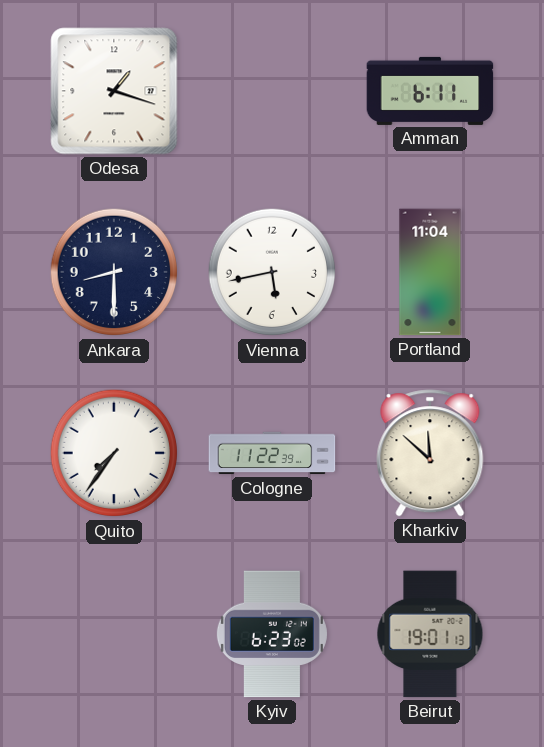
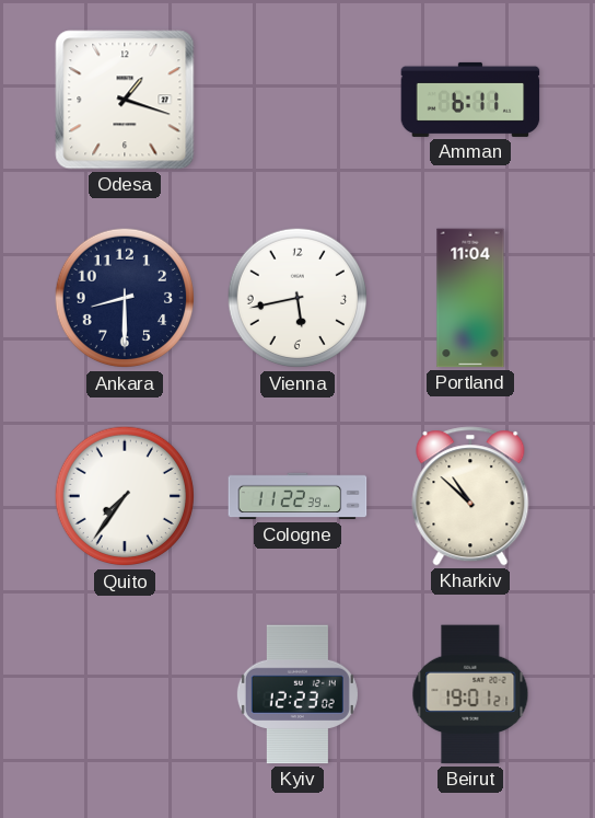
Kharkiv: 11:52 -> 10:52
Kyiv: 6:23 -> 12:23
Beirut: 19:01:13 -> 19:01:21
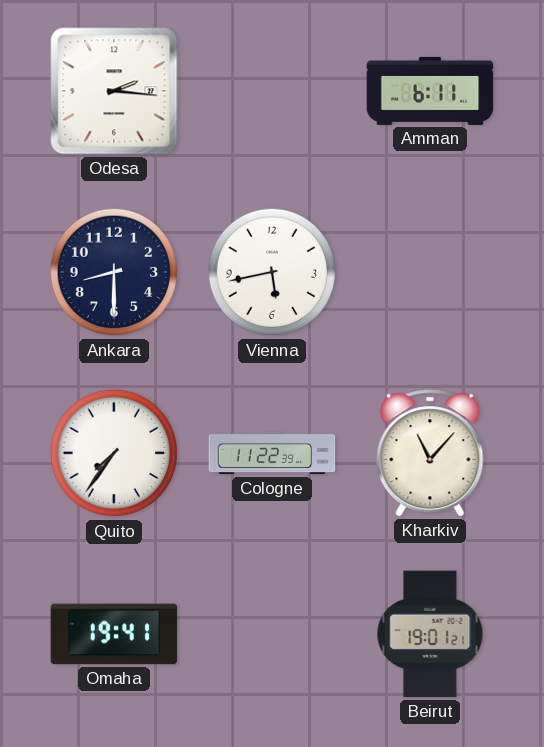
Odesa: 1:18 -> 2:16
Portland: 11:04 -> none
Kharkiv: 10:52 -> 11:07
Omaha: none -> 19:41
Kyiv: 12:23 -> none
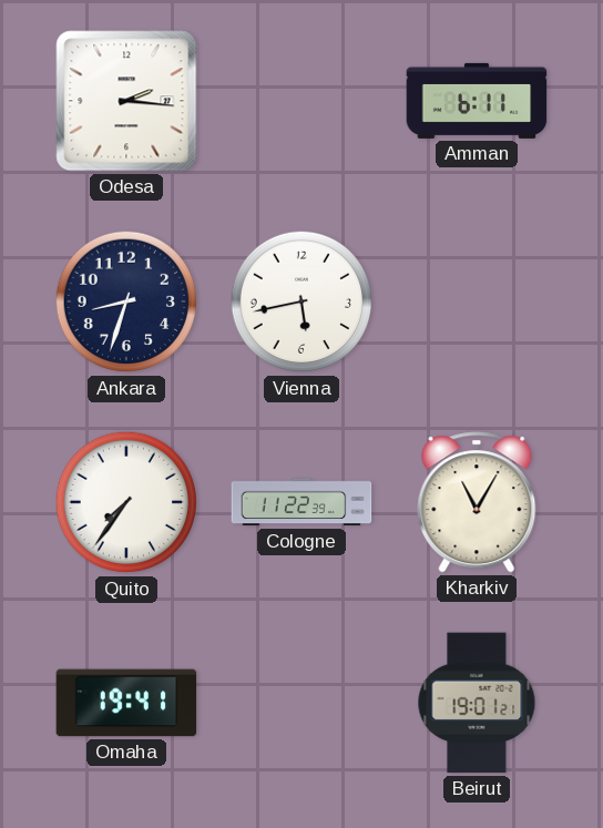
Ankara: 8:30 -> 8:33
Kharkiv: 11:07 -> 11:05
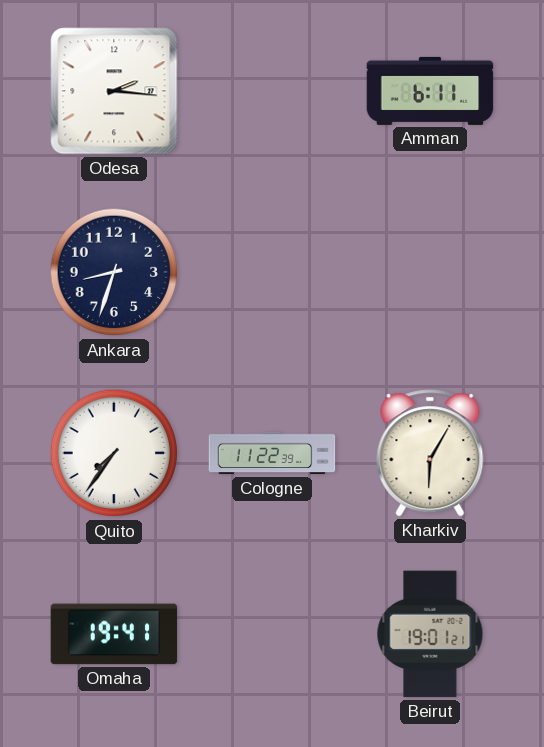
Vienna: 5:43 -> none
Kharkiv: 11:05 -> 6:05
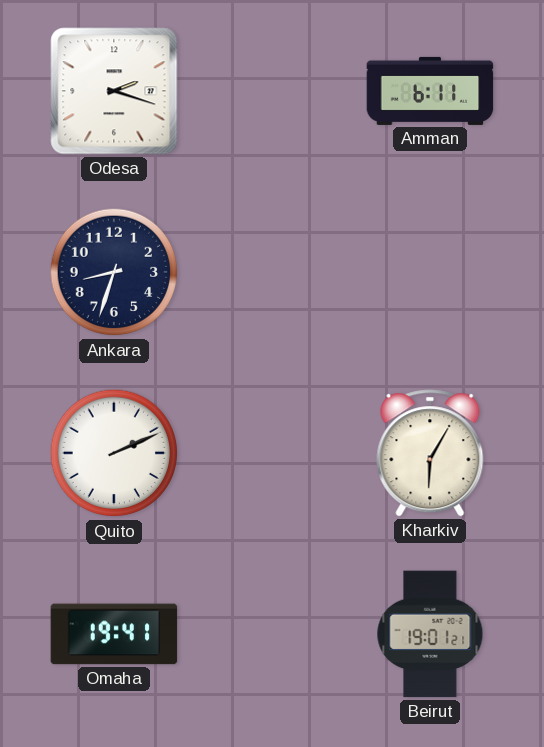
Odesa: 2:16 -> 2:18
Quito: 7:36 -> 2:11
Cologne: 11:22 -> none
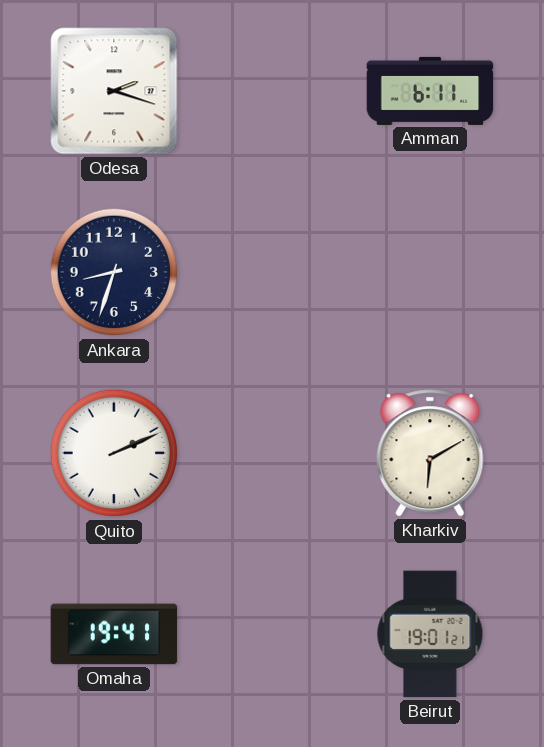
Kharkiv: 6:05 -> 6:10
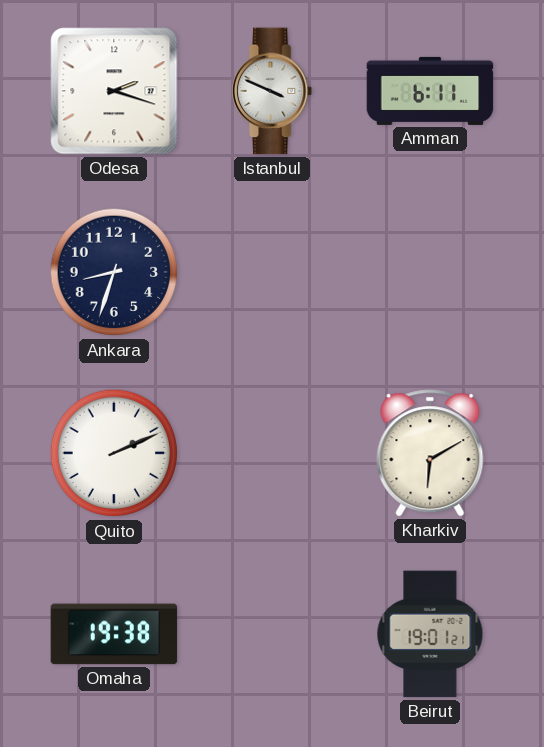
Istanbul: none -> 3:49
Omaha: 19:41 -> 19:38
